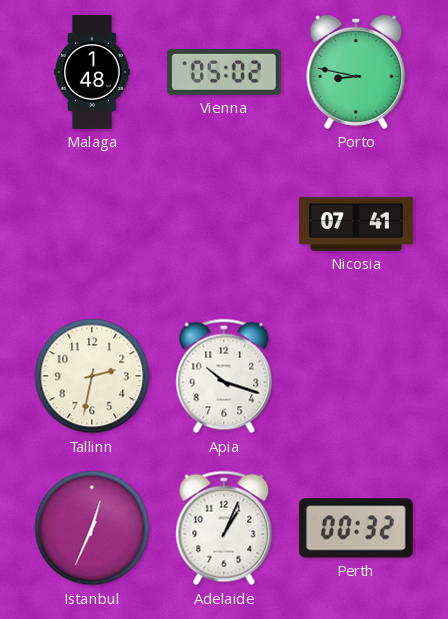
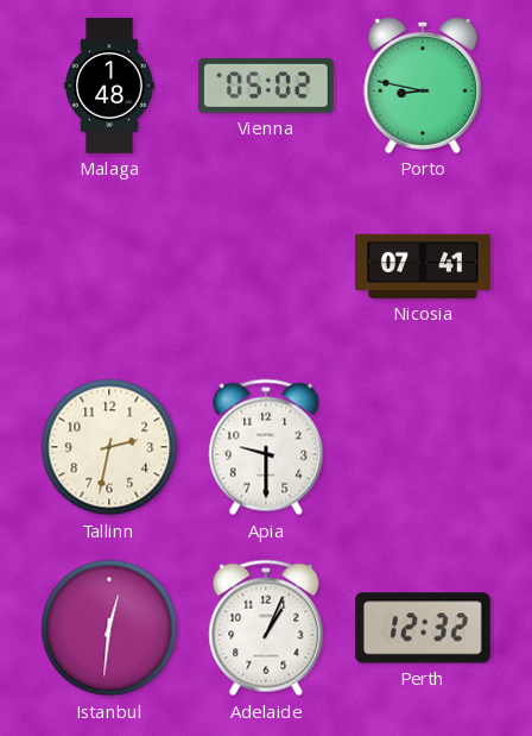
Apia: 10:18 -> 9:30
Istanbul: 12:34 -> 12:31
Perth: 00:32 -> 12:32
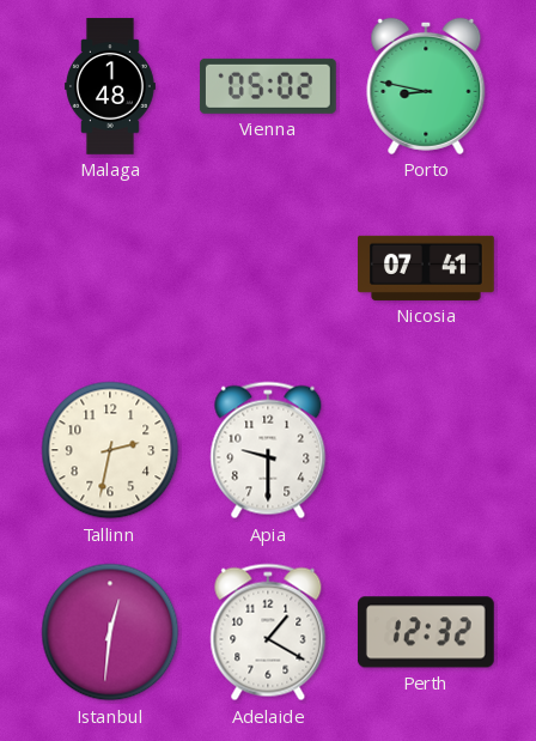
Adelaide: 1:04 -> 1:20
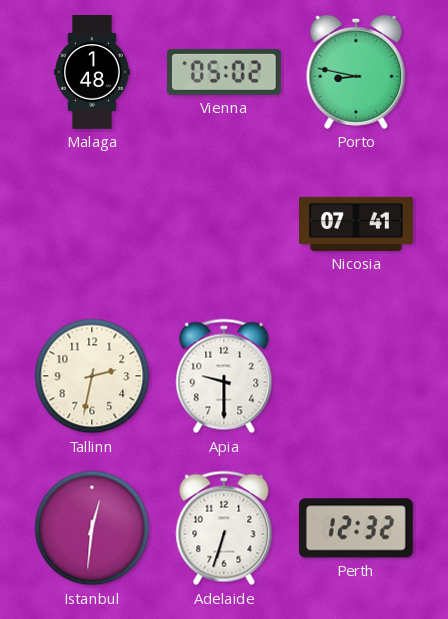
Adelaide: 1:20 -> 6:33
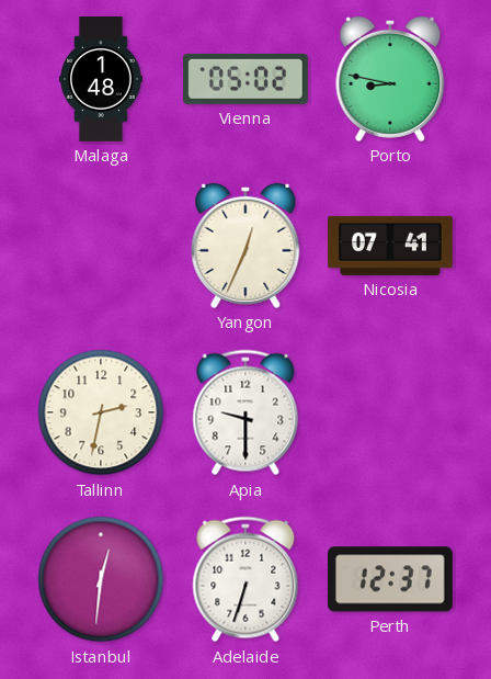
Yangon: none -> 12:34
Perth: 12:32 -> 12:37
